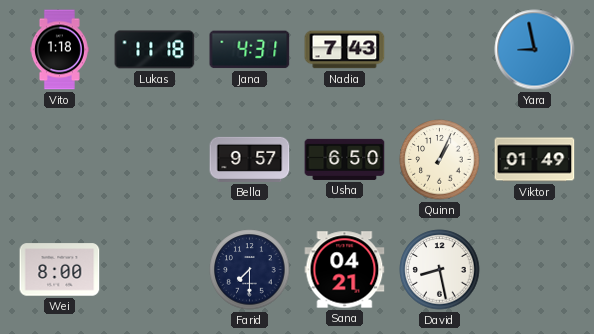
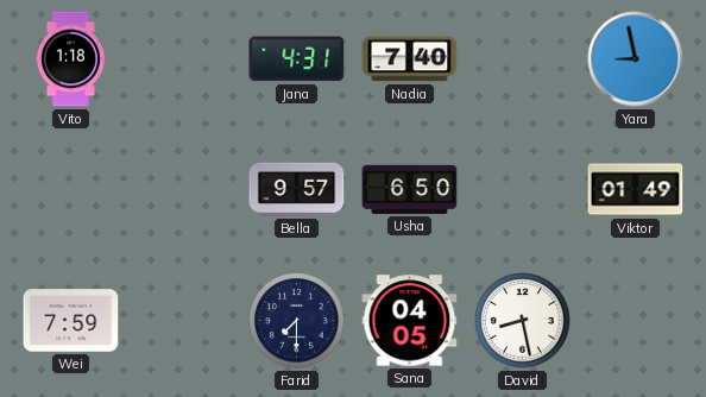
Lukas: 11:18 -> none
Nadia: 7:43 -> 7:40
Quinn: 1:04 -> none
Wei: 8:00 -> 7:59
Sana: 04:21 -> 04:05
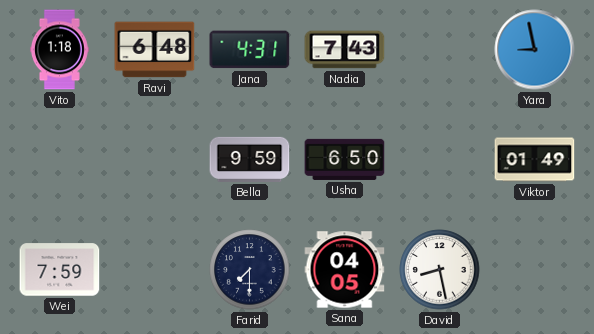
Ravi: none -> 6:48
Nadia: 7:40 -> 7:43
Bella: 9:57 -> 9:59
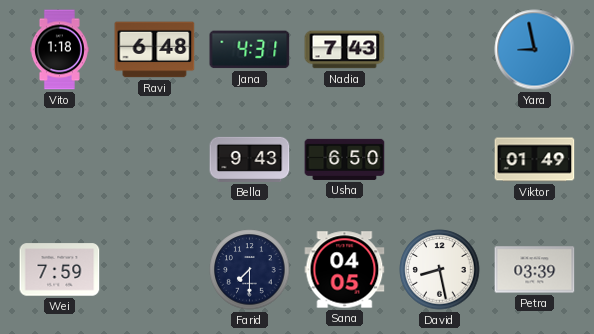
Bella: 9:59 -> 9:43
Petra: none -> 03:39
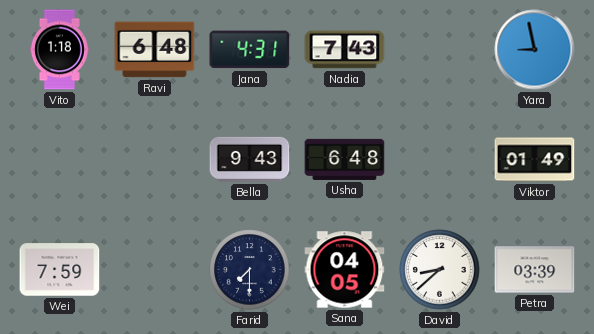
Usha: 6:50 -> 6:48
David: 8:28 -> 8:38
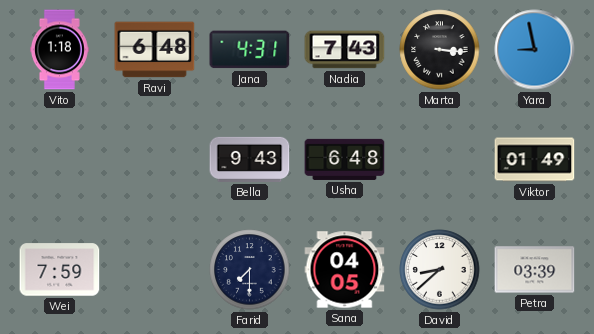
Marta: none -> 3:16
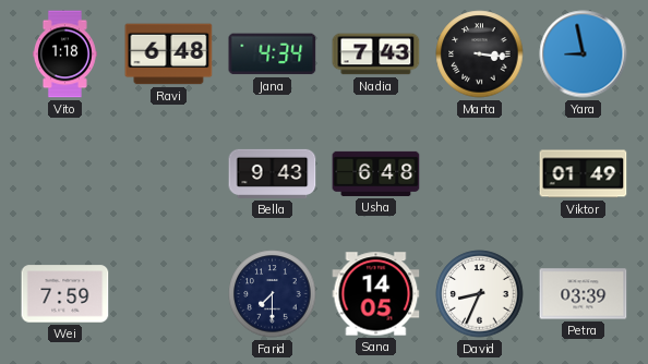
Jana: 4:31 -> 4:34
Sana: 04:05 -> 14:05
David: 8:38 -> 8:34
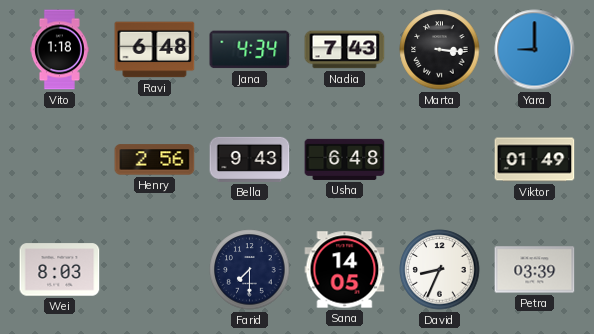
Yara: 8:58 -> 9:00
Henry: none -> 2:56
Wei: 7:59 -> 8:03
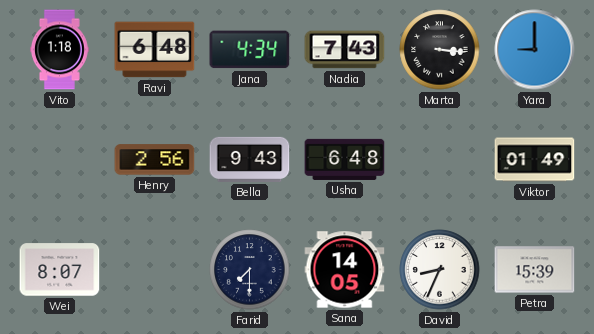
Wei: 8:03 -> 8:07
Petra: 03:39 -> 15:39
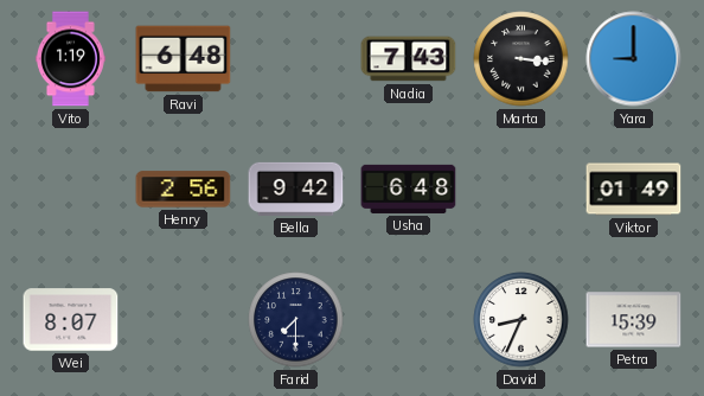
Vito: 1:18 -> 1:19
Jana: 4:34 -> none
Bella: 9:43 -> 9:42
Sana: 14:05 -> none
